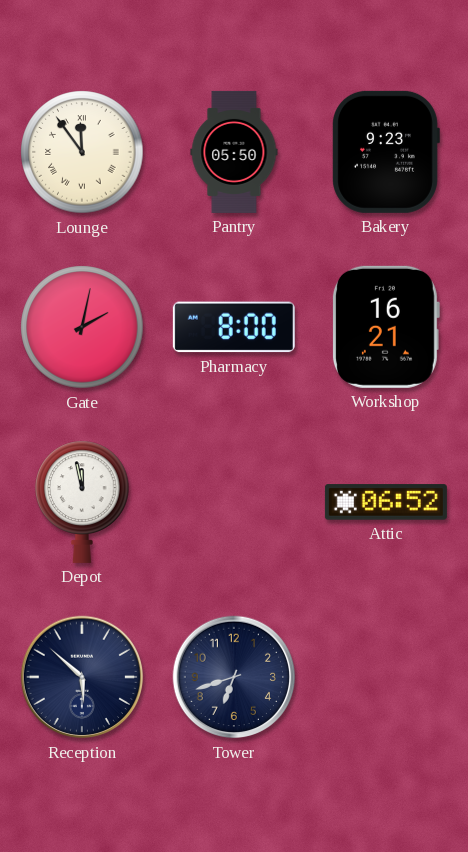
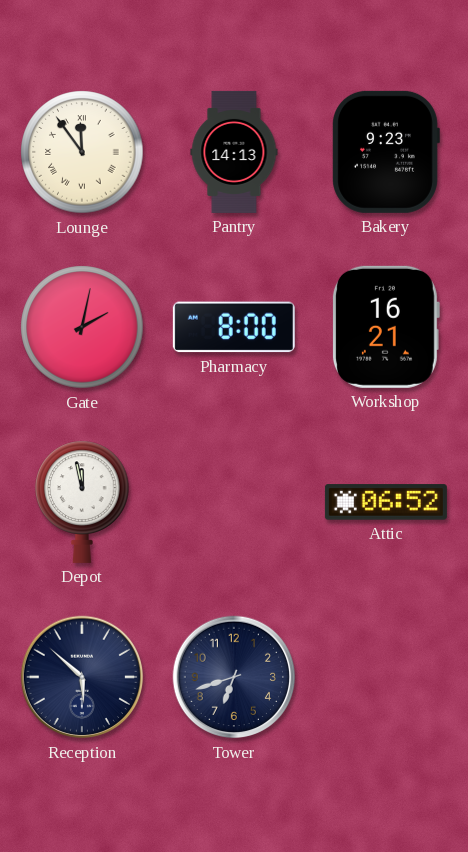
Pantry: 05:50 -> 14:13
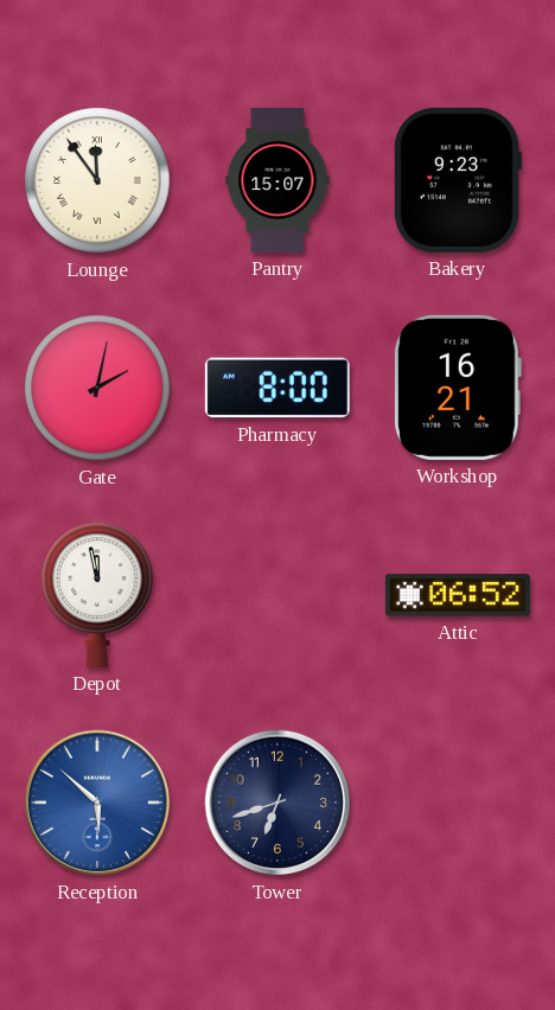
Pantry: 14:13 -> 15:07
Reception dial: navy -> blue
